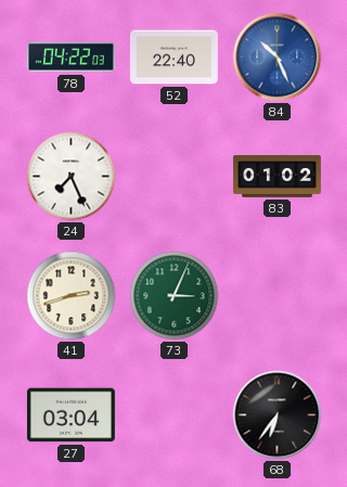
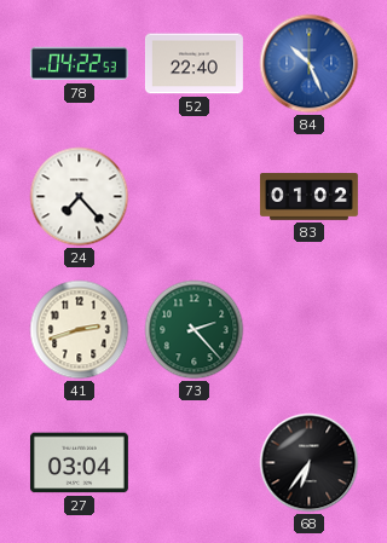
78: 04:22:03 -> 04:22:53
24: 7:26 -> 7:23
73: 3:04 -> 2:23
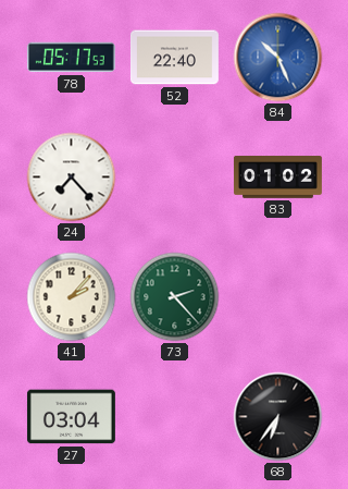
78: 04:22 -> 05:17
41: 2:42 -> 2:07
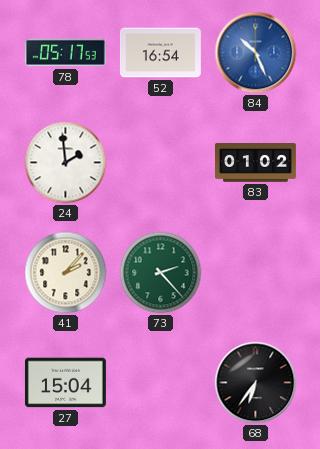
52: 22:40 -> 16:54
24: 7:23 -> 1:59
27: 03:04 -> 15:04
